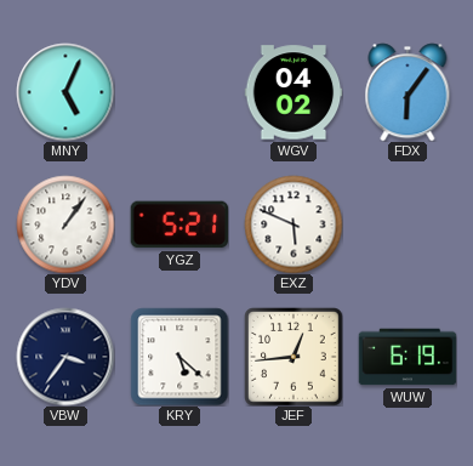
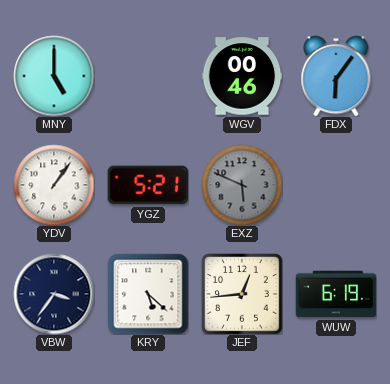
MNY: 5:04 -> 5:00
WGV: 04:02 -> 00:46
EXZ dial: white -> grey
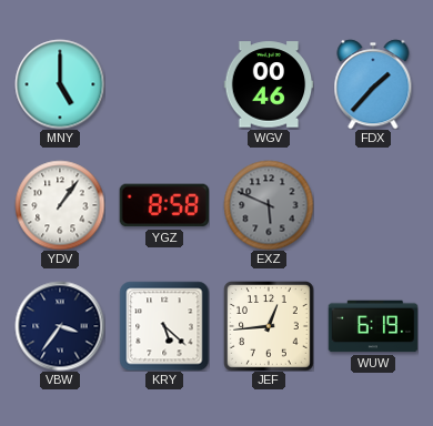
FDX: 6:06 -> 1:37
YGZ: 5:21 -> 8:58
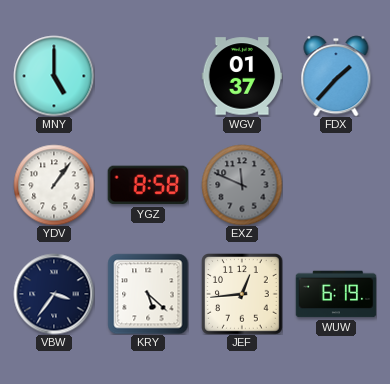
WGV: 00:46 -> 01:37
EXZ: 5:49 -> 11:49
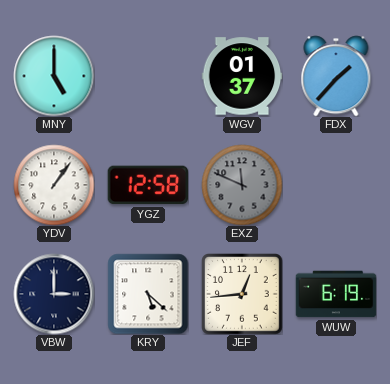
YGZ: 8:58 -> 12:58
VBW: 3:36 -> 3:00
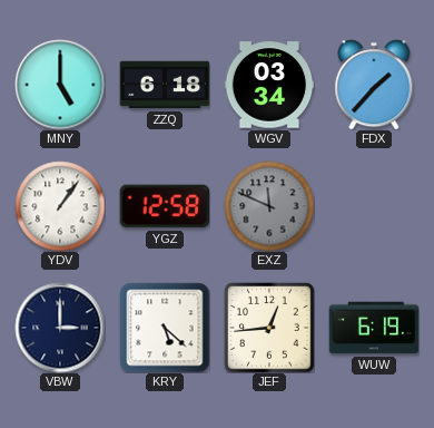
ZZQ: none -> 6:18
WGV: 01:37 -> 03:34
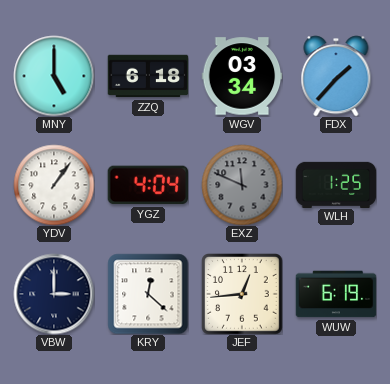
YGZ: 12:58 -> 4:04
WLH: none -> 1:25
KRY: 5:22 -> 12:22
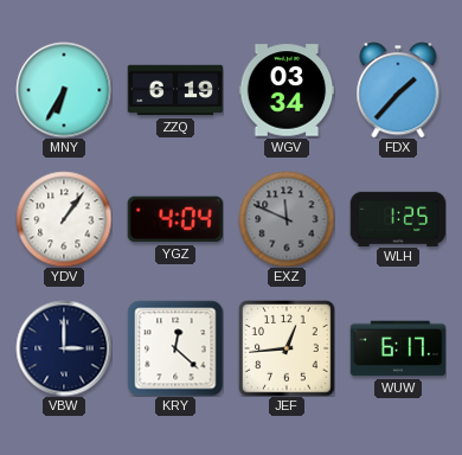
MNY: 5:00 -> 6:35
ZZQ: 6:18 -> 6:19
WUW: 6:19 -> 6:17
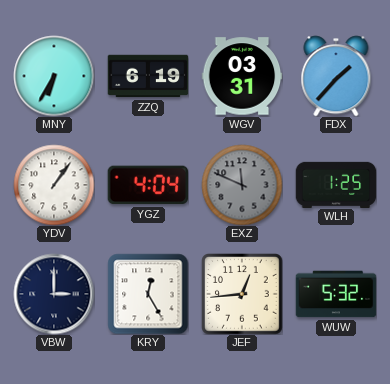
WGV: 03:34 -> 03:31
KRY: 12:22 -> 12:25
WUW: 6:17 -> 5:32
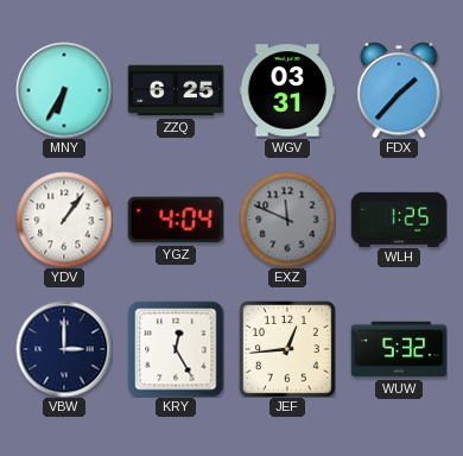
ZZQ: 6:19 -> 6:25
